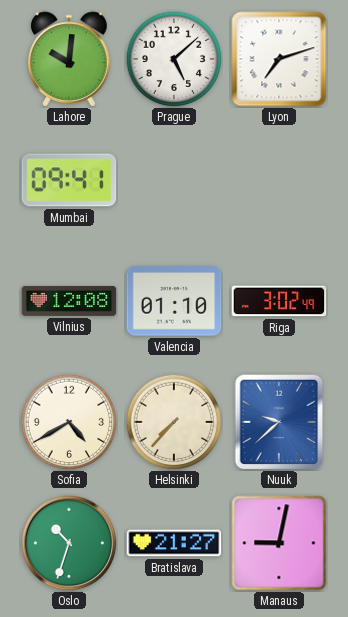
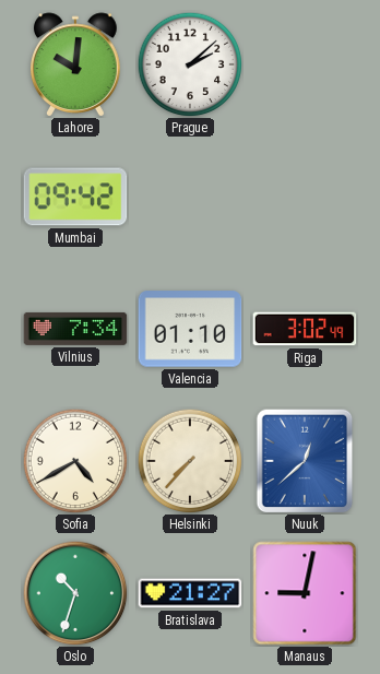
Prague: 5:08 -> 2:08
Lyon: 7:12 -> none
Mumbai: 09:41 -> 09:42
Vilnius: 12:08 -> 7:34
Nuuk: 9:38 -> 12:38
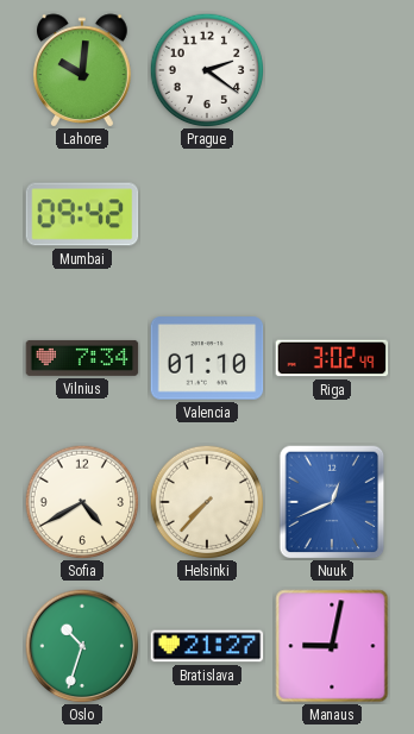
Prague: 2:08 -> 2:21
Nuuk: 12:38 -> 12:41
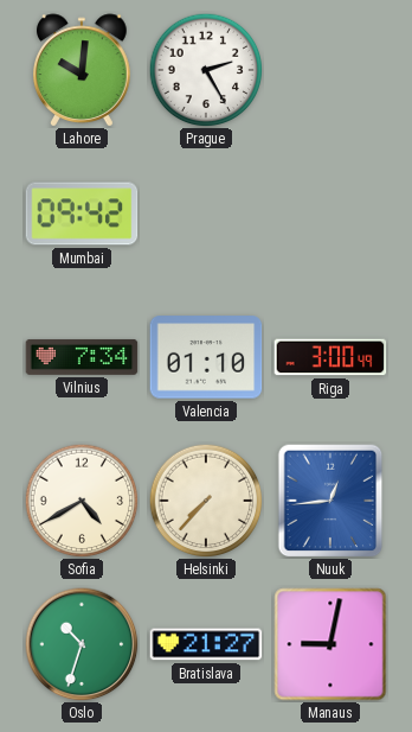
Prague: 2:21 -> 2:25
Riga: 3:02 -> 3:00
Nuuk: 12:41 -> 12:44
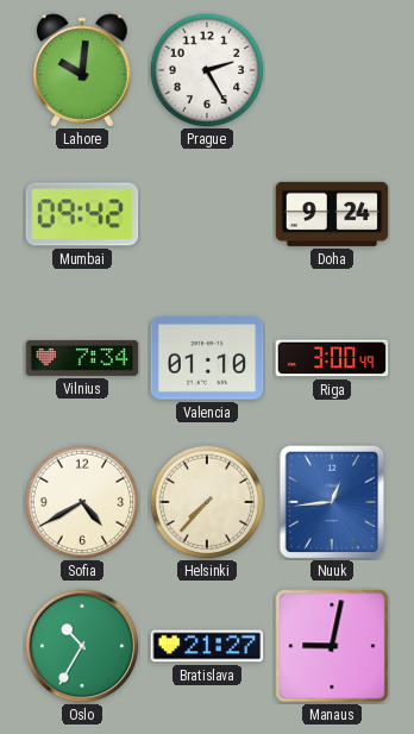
Doha: none -> 9:24
Oslo: 10:33 -> 10:35
